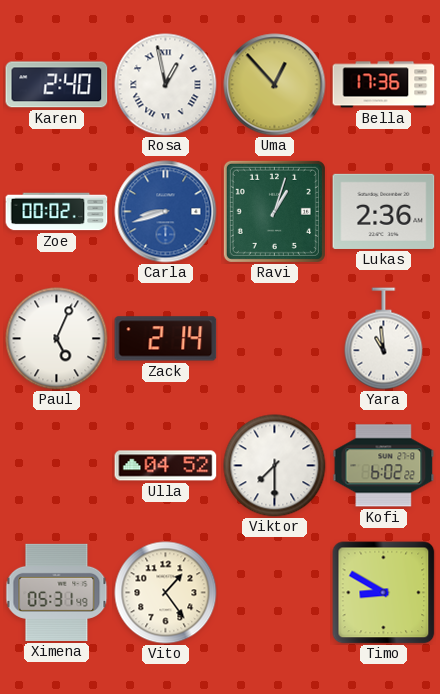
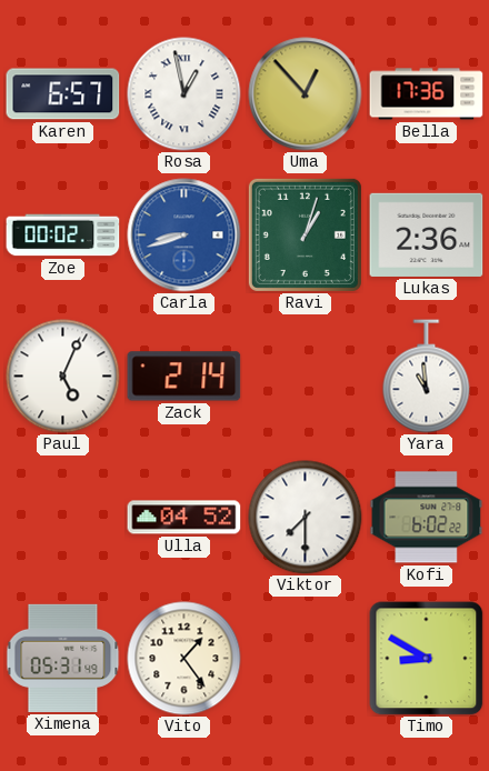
Karen: 2:40 -> 6:57
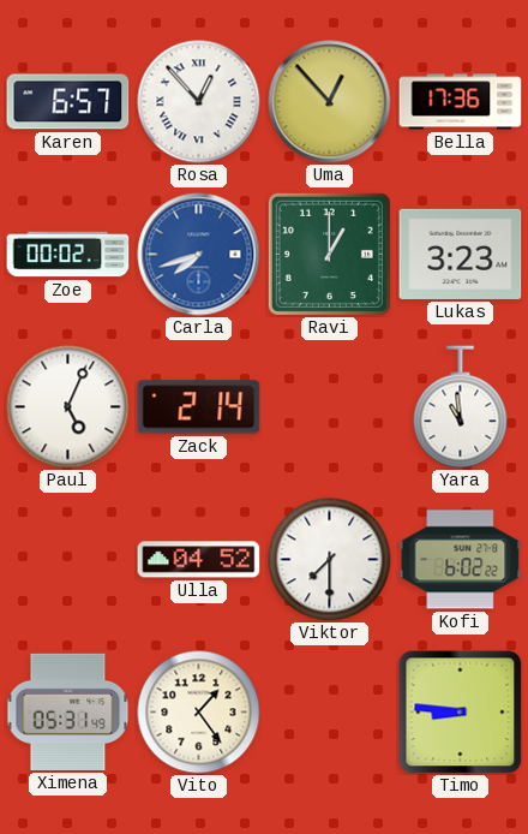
Rosa: 12:58 -> 12:53
Carla: 8:42 -> 7:42
Ravi: 1:03 -> 1:00
Lukas: 2:36 -> 3:23
Timo: 8:50 -> 8:46
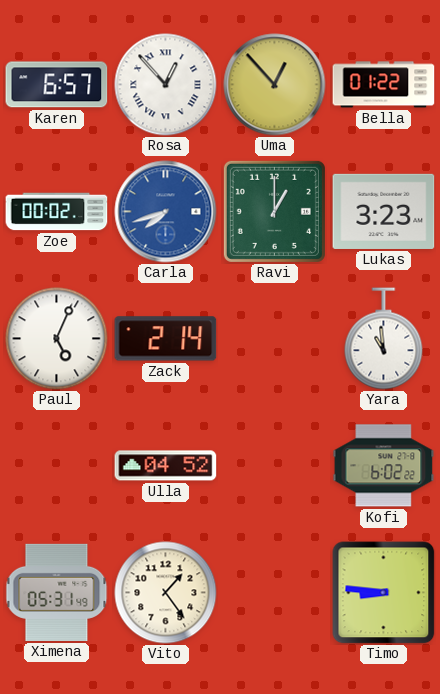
Bella: 17:36 -> 01:22
Viktor: 7:30 -> none
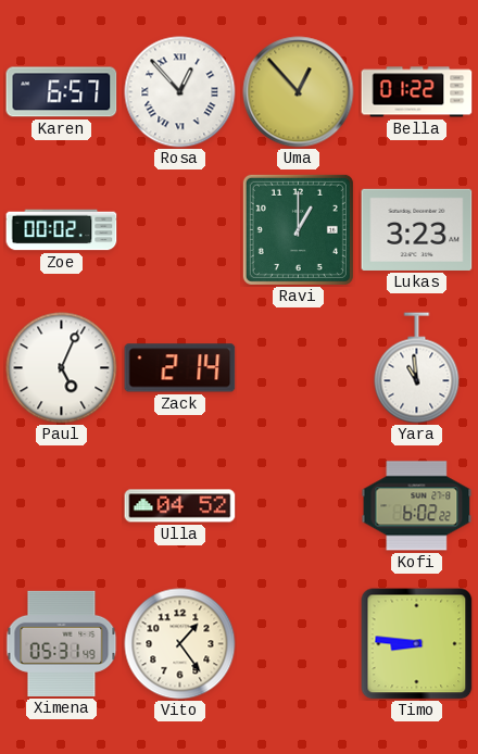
Carla: 7:42 -> none
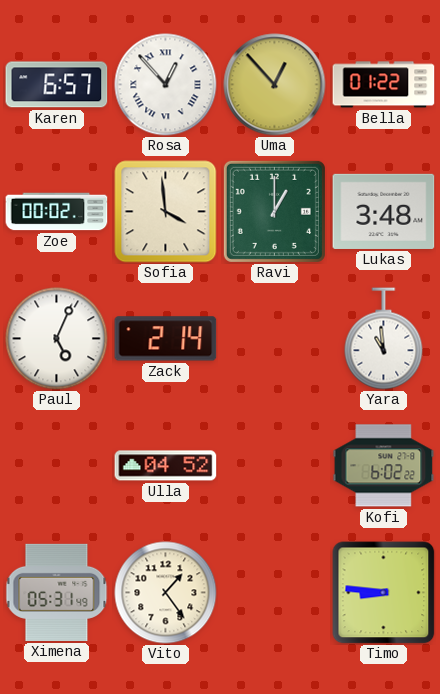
Sofia: none -> 3:59
Lukas: 3:23 -> 3:48
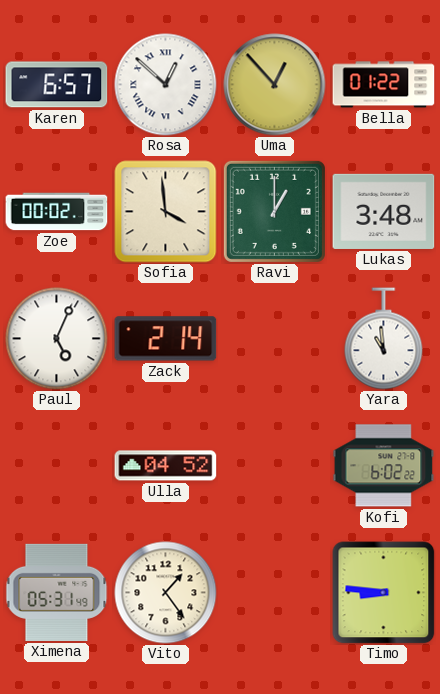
Rosa: 12:53 -> 12:52
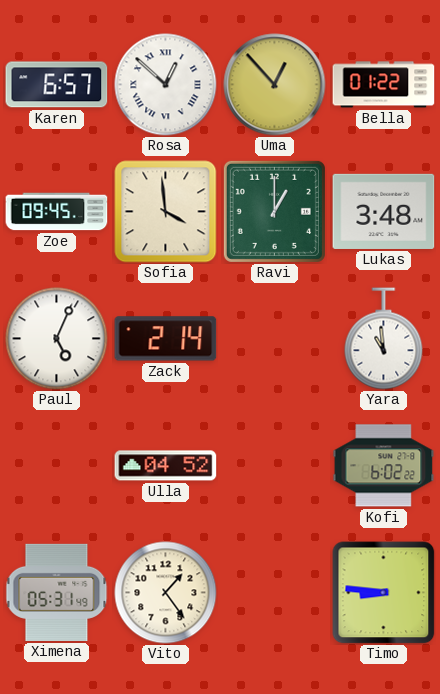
Zoe: 00:02 -> 09:45
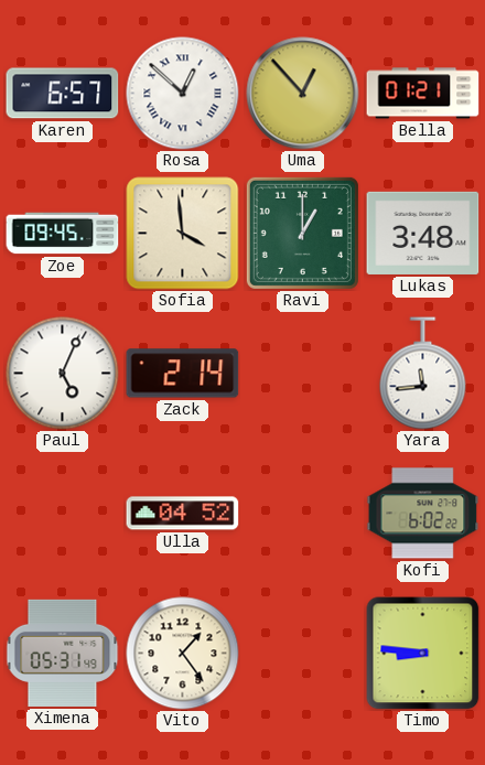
Bella: 01:22 -> 01:21
Yara: 10:59 -> 11:44
